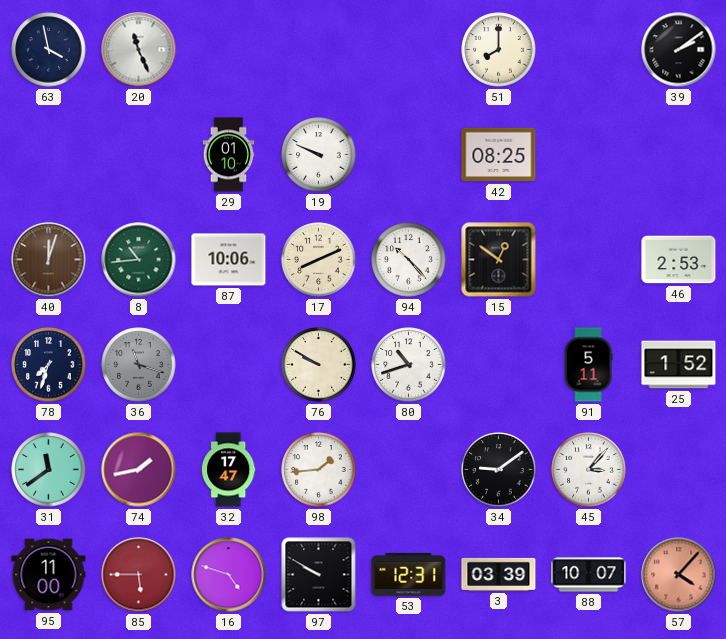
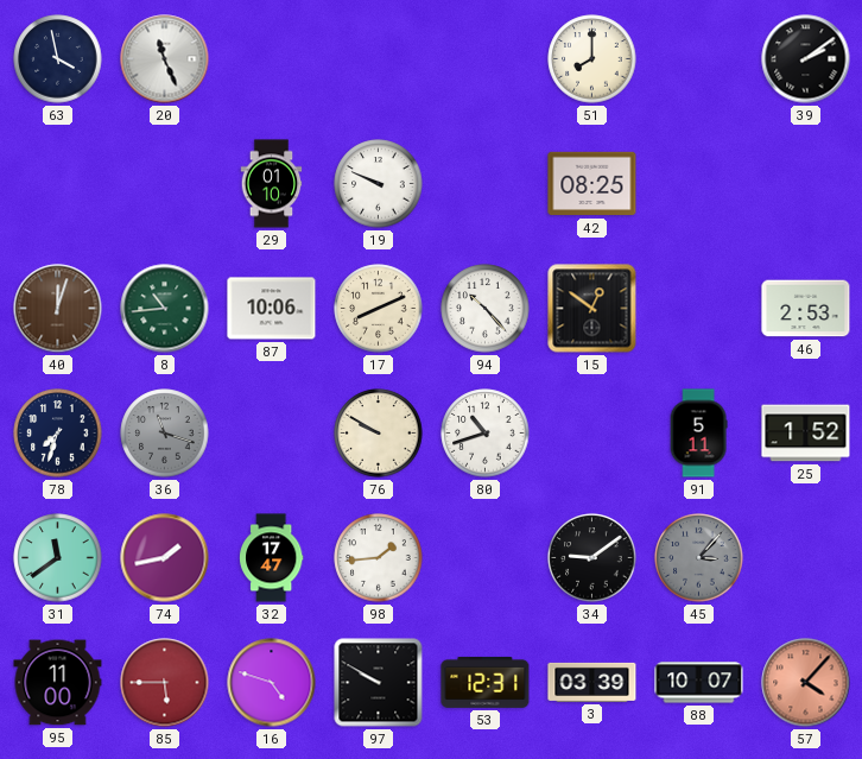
45 dial: white -> grey
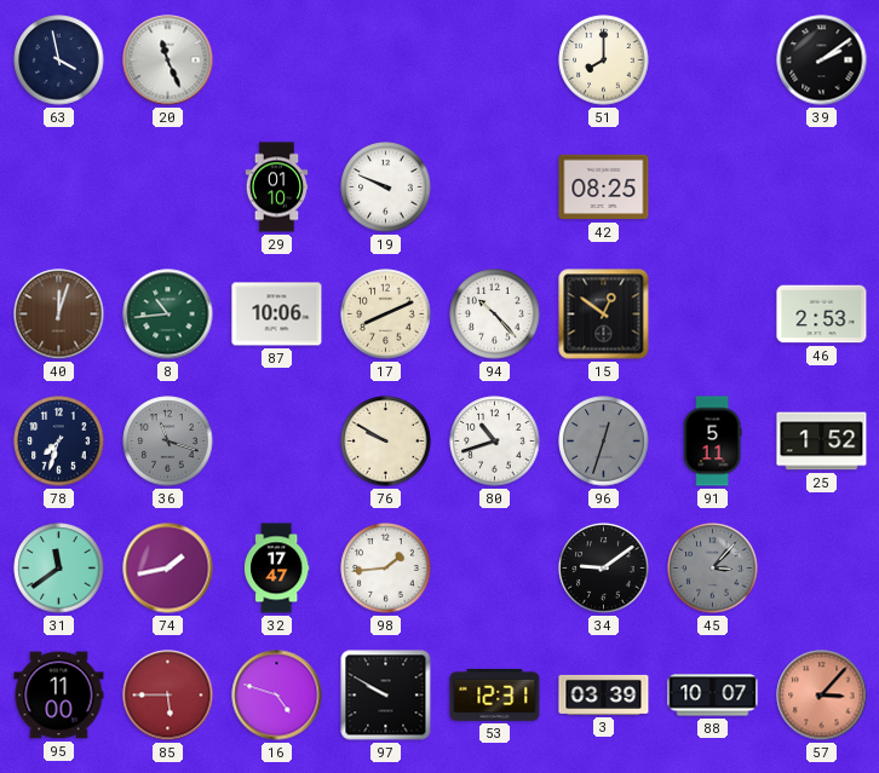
96: none -> 12:33
57: 4:07 -> 3:07
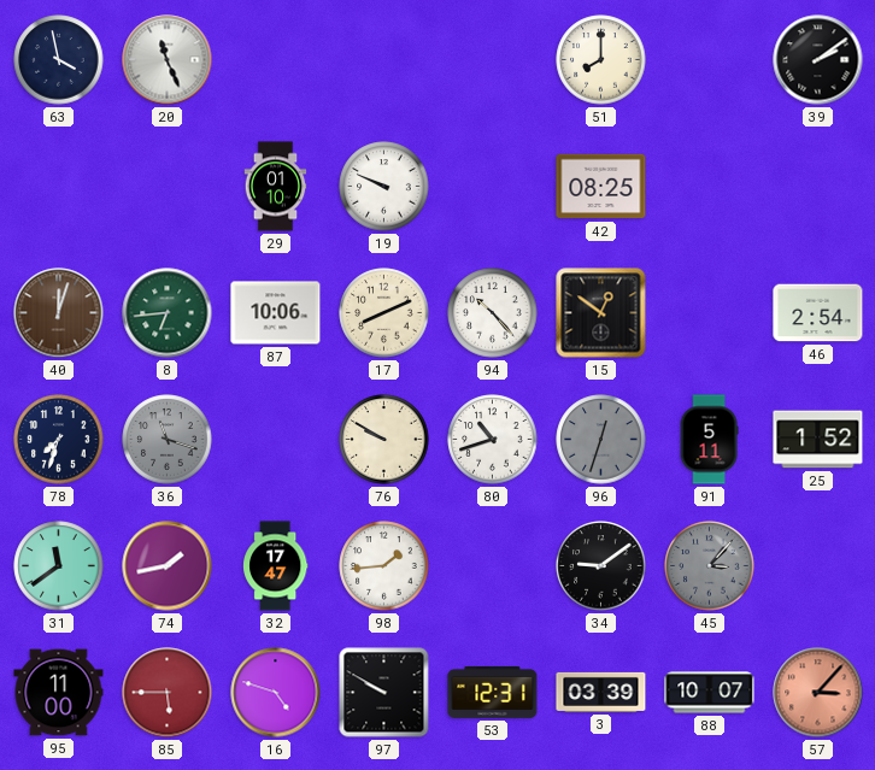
8: 10:44 -> 6:44
46: 2:53 -> 2:54
